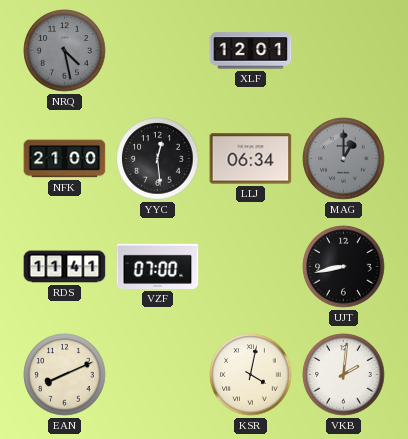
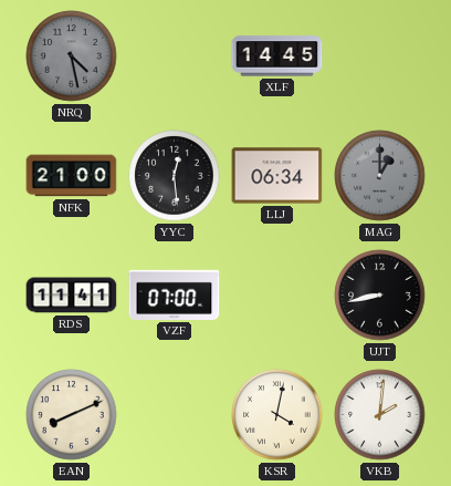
XLF: 12:01 -> 14:45
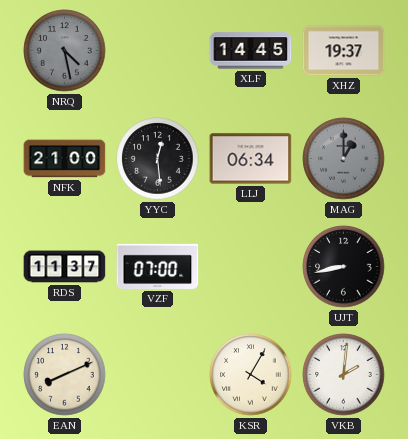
XHZ: none -> 19:37
RDS: 11:41 -> 11:37
KSR: 4:02 -> 4:05
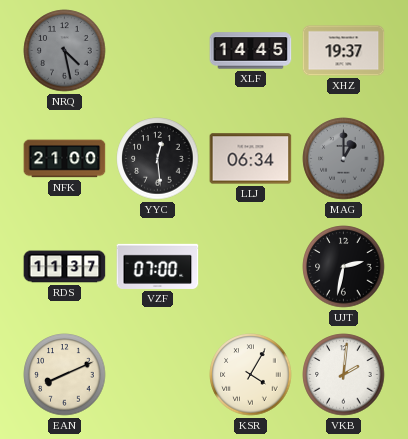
UJT: 8:43 -> 2:32
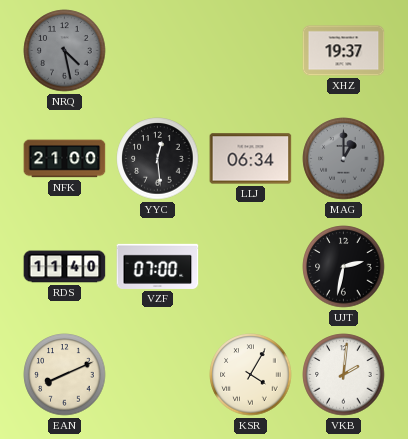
XLF: 14:45 -> none
RDS: 11:37 -> 11:40
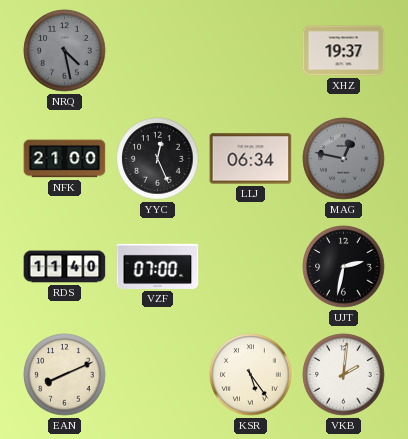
YYC: 12:29 -> 12:26
MAG: 1:00 -> 12:47
KSR: 4:05 -> 5:24
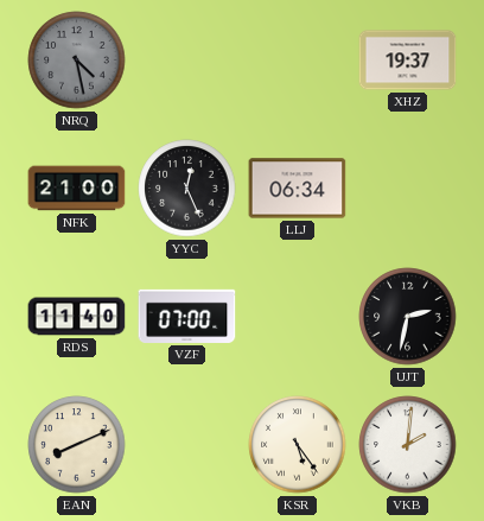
MAG: 12:47 -> none
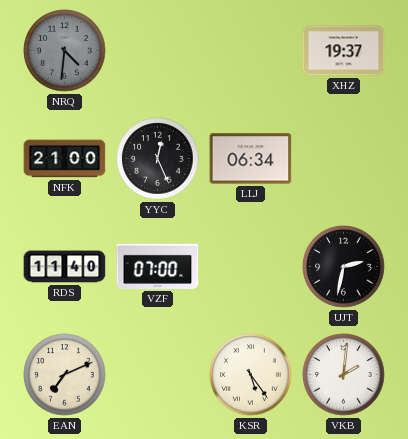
NRQ: 4:28 -> 4:31
EAN: 8:11 -> 7:11
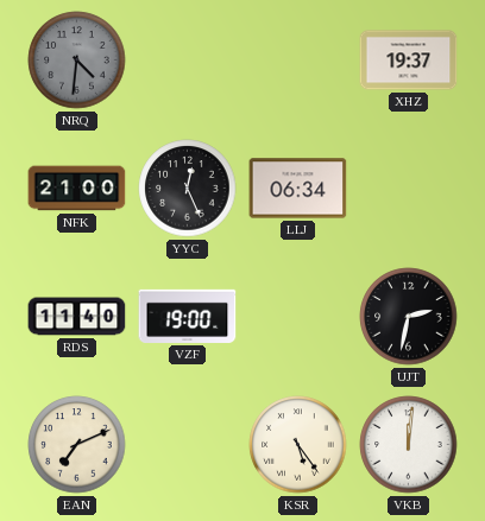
VZF: 07:00 -> 19:00
VKB: 2:01 -> 12:01
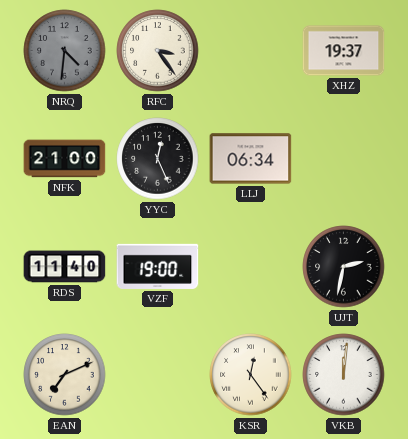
RFC: none -> 3:24
KSR: 5:24 -> 12:24
